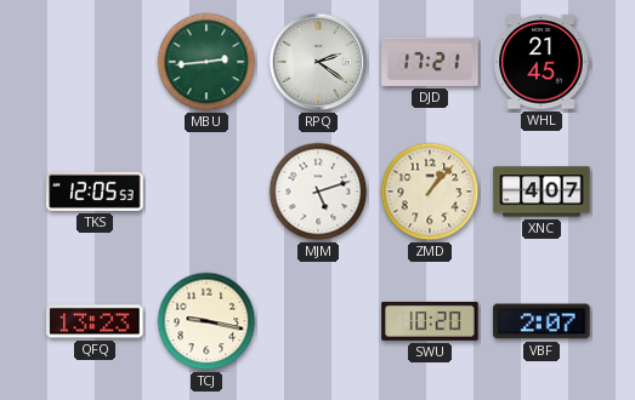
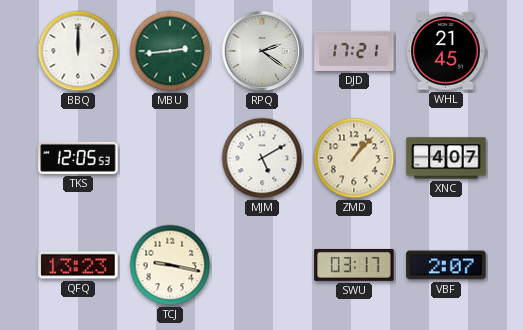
BBQ: none -> 12:00
MJM: 5:12 -> 5:10
SWU: 10:20 -> 03:17
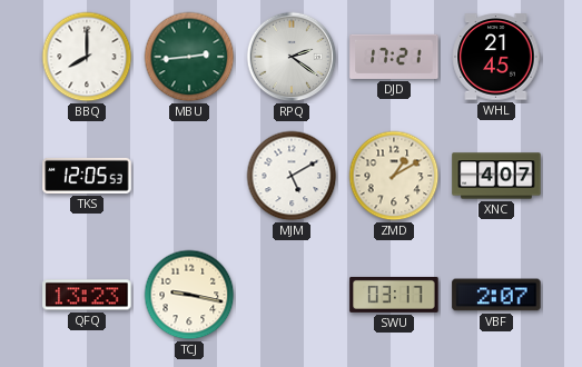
BBQ: 12:00 -> 8:00
ZMD: 1:07 -> 1:10
